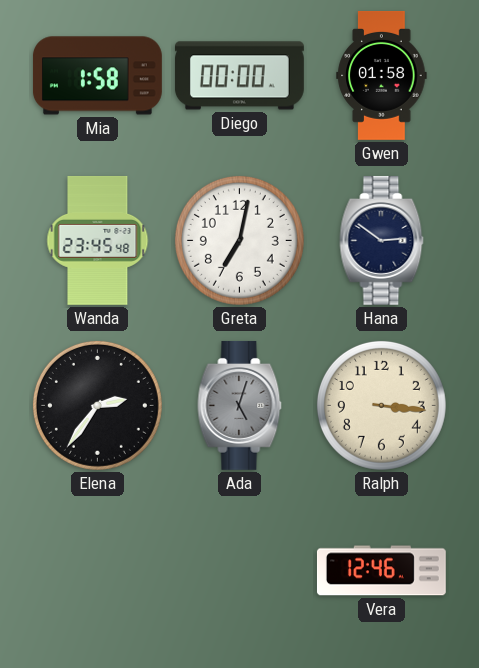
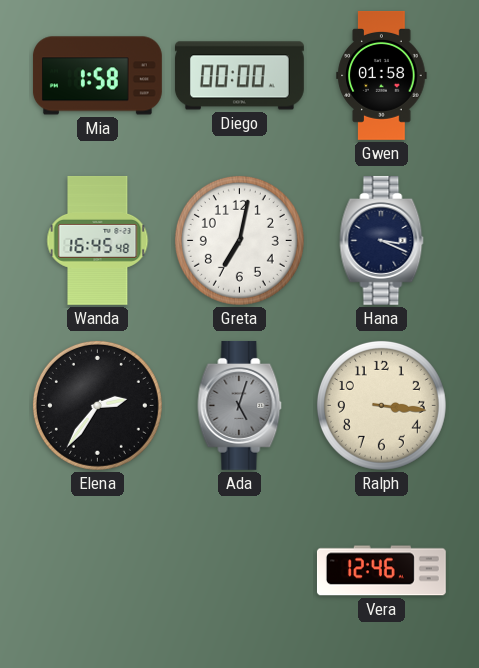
Wanda: 23:45 -> 16:45
Hana: 2:51 -> 3:19
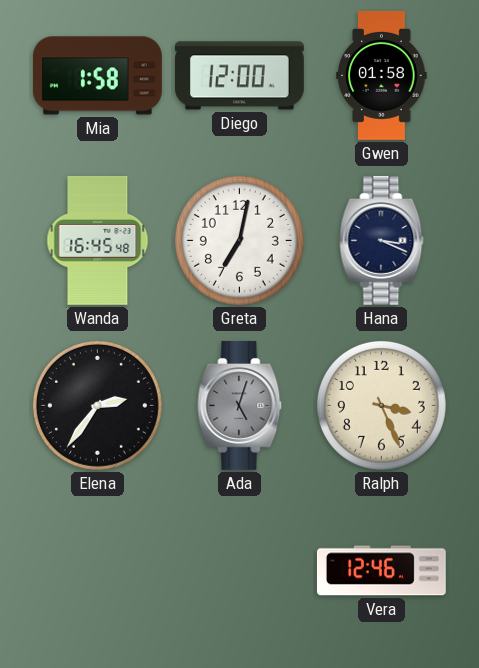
Diego: 00:00 -> 12:00
Ralph: 3:16 -> 3:26
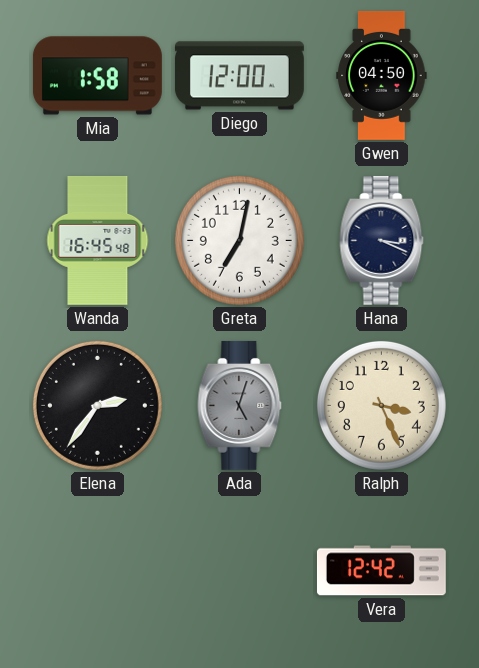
Gwen: 01:58 -> 04:50
Vera: 12:46 -> 12:42
